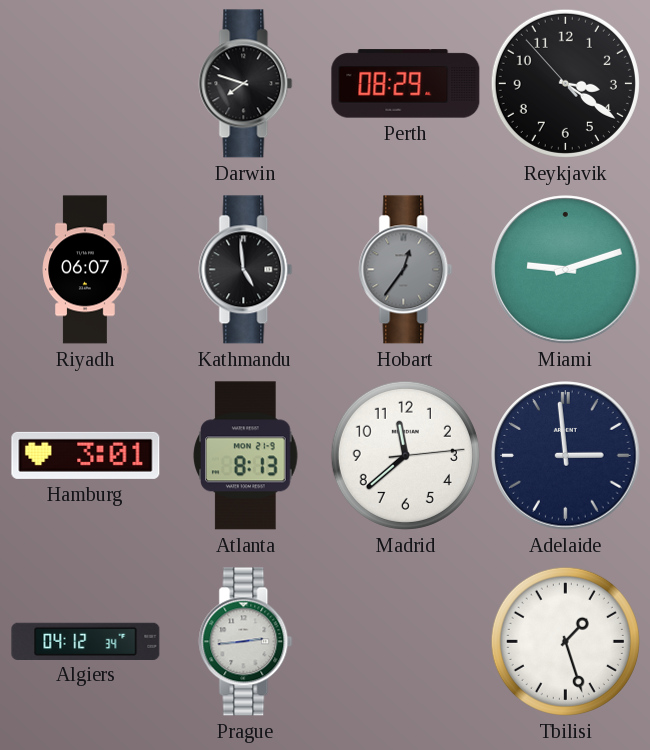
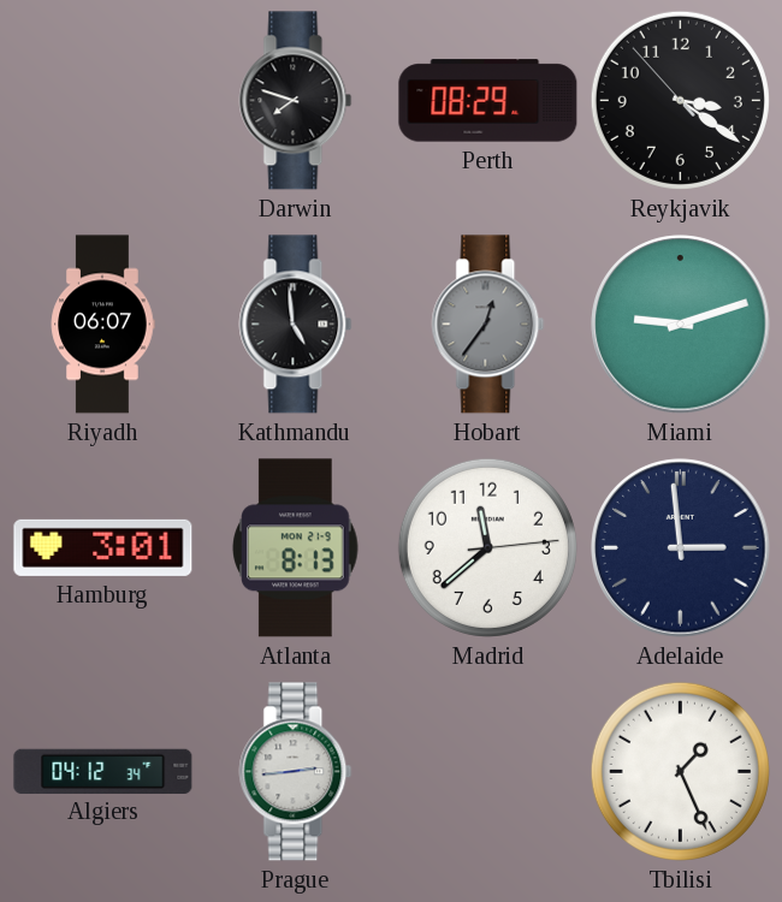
Tbilisi: 1:27 -> 1:26
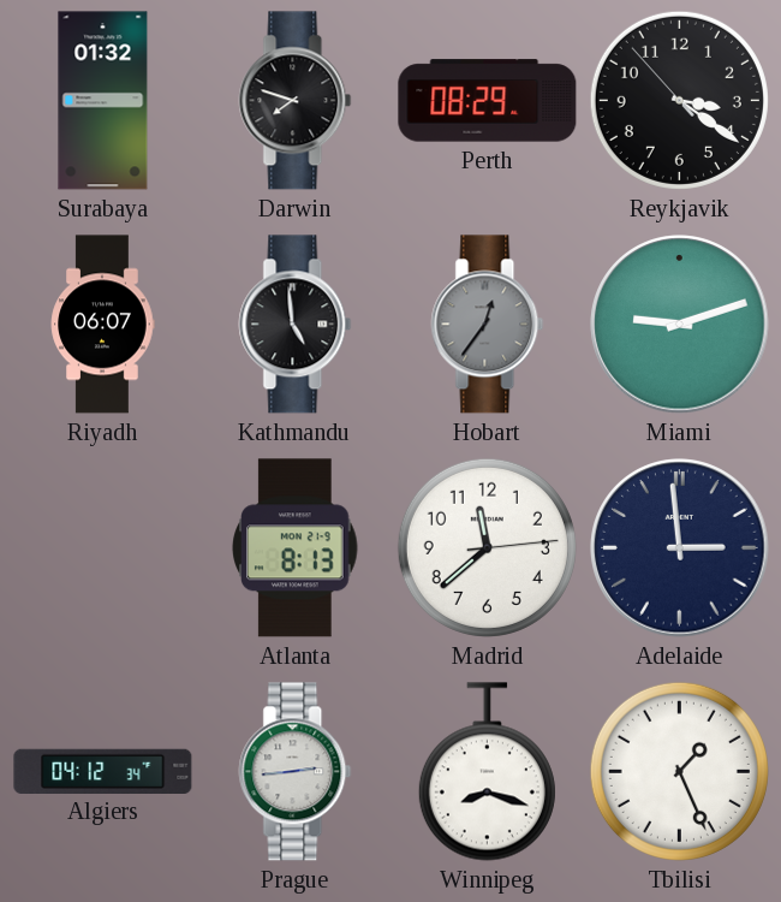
Surabaya: none -> 01:32
Hamburg: 3:01 -> none
Winnipeg: none -> 8:18
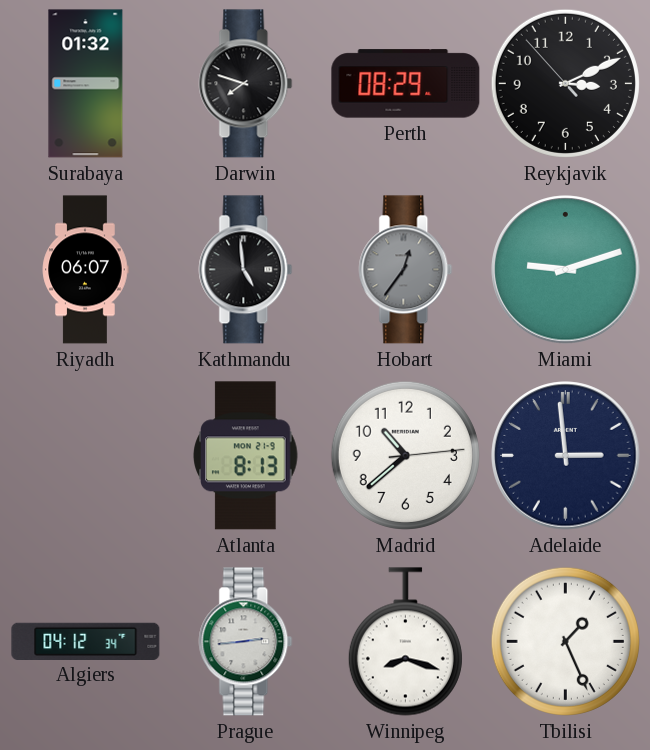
Reykjavik: 3:20 -> 3:10
Madrid: 11:38 -> 10:38
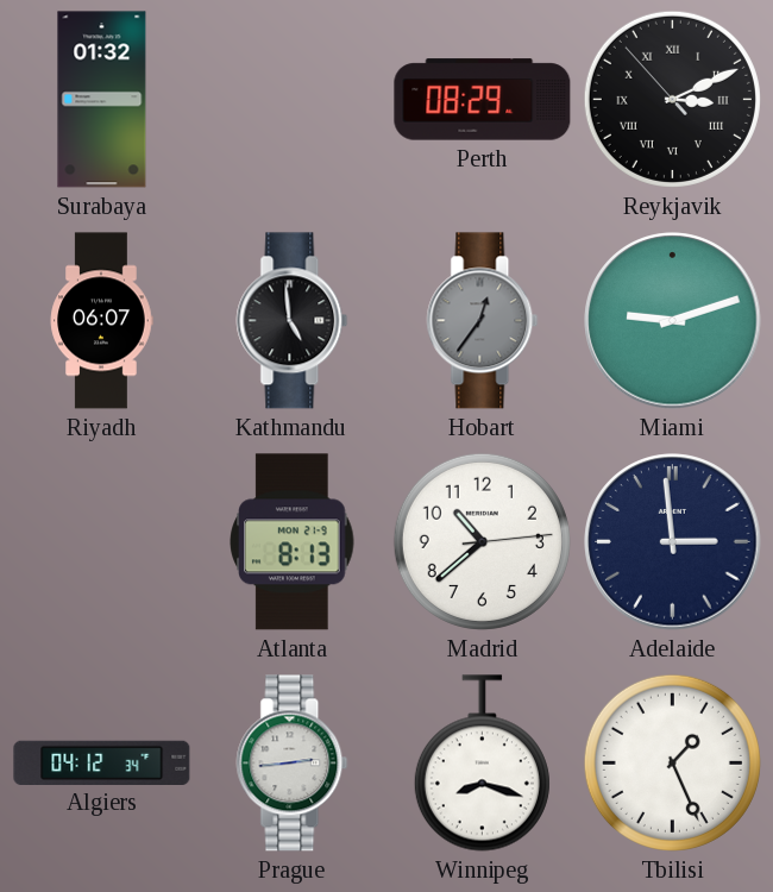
Darwin: 7:48 -> none
Reykjavik numerals: Arabic -> Roman
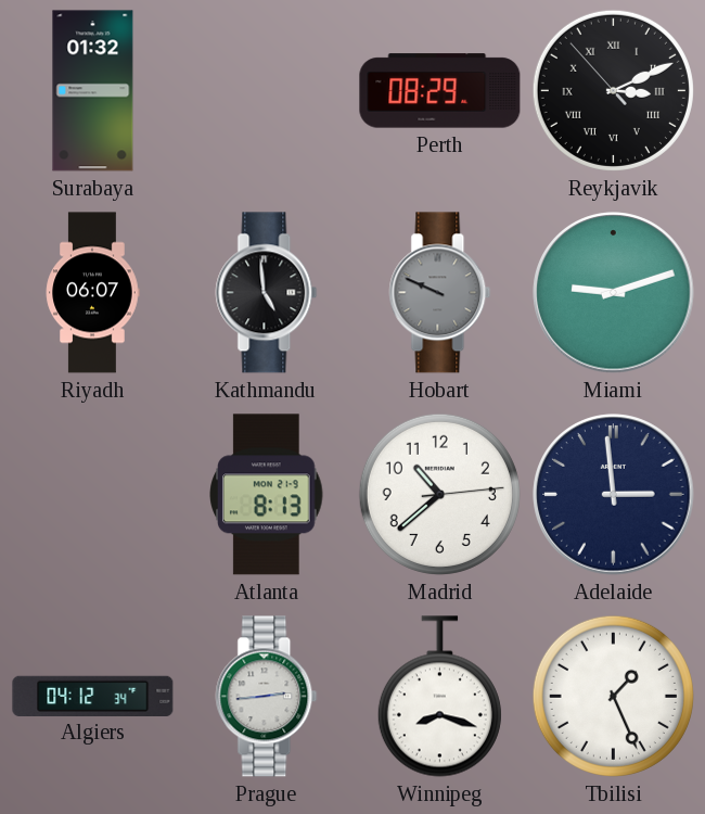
Hobart: 12:36 -> 9:49
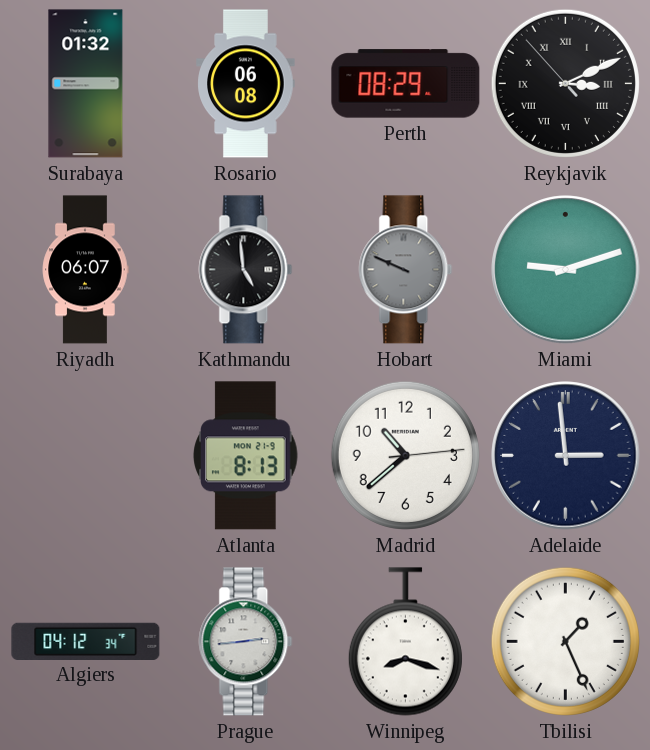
Rosario: none -> 06:08
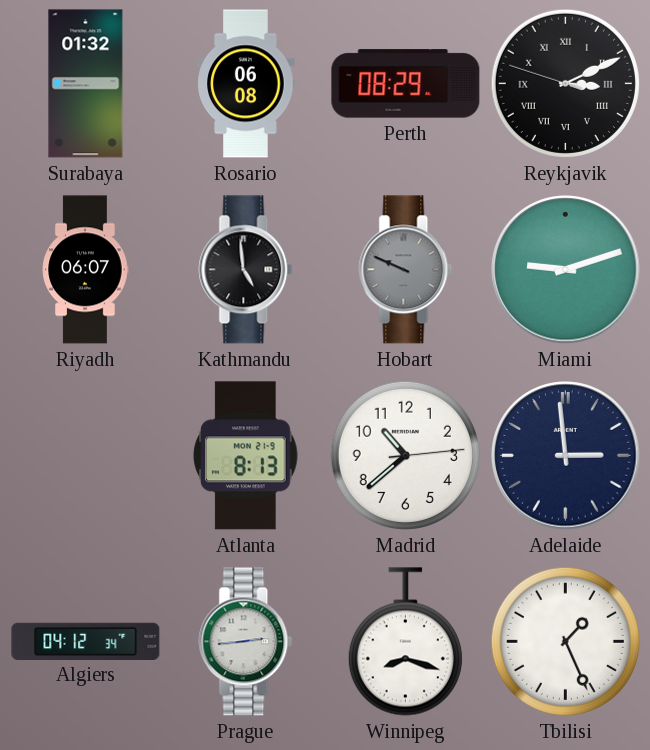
Reykjavik: 3:10:53 -> 3:10:48
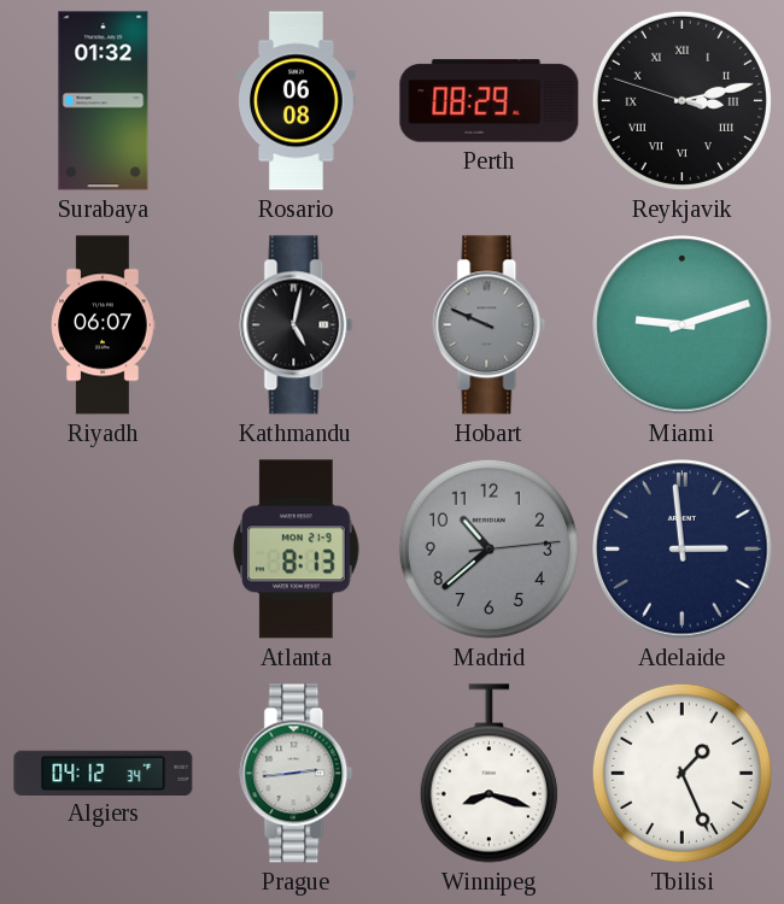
Reykjavik: 3:10 -> 3:12
Kathmandu: 4:59 -> 5:02
Madrid dial: white -> grey
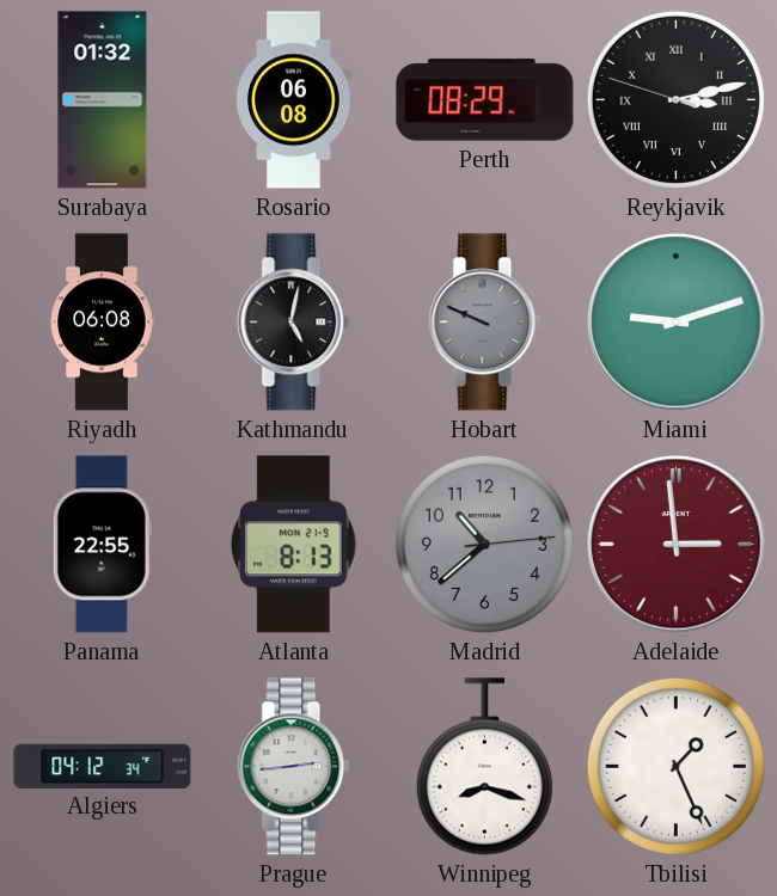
Riyadh: 06:07 -> 06:08
Panama: none -> 22:55
Adelaide dial: navy -> burgundy
